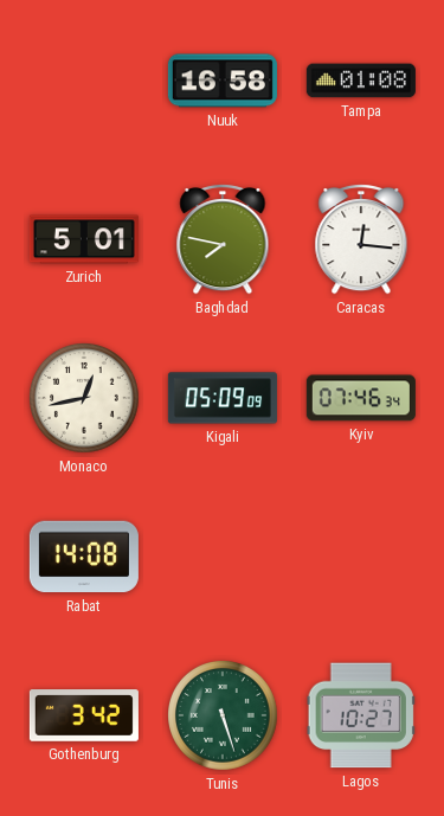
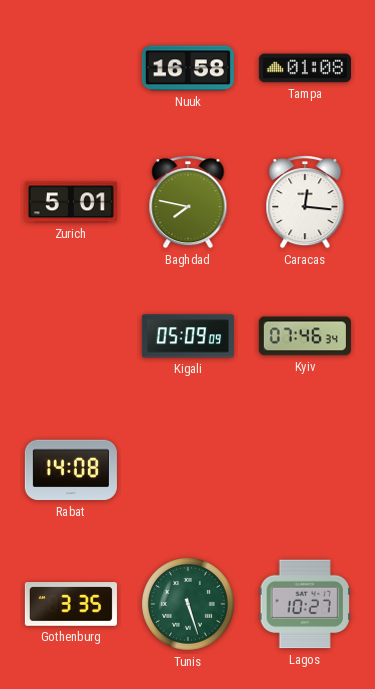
Monaco: 12:43 -> none
Gothenburg: 3:42 -> 3:35
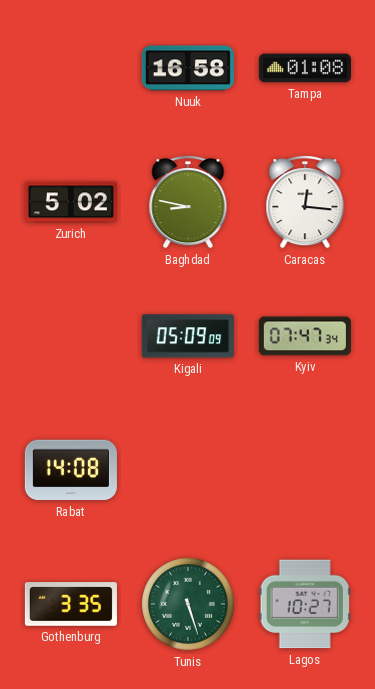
Zurich: 5:01 -> 5:02
Baghdad: 7:47 -> 8:47
Kyiv: 07:46 -> 07:47
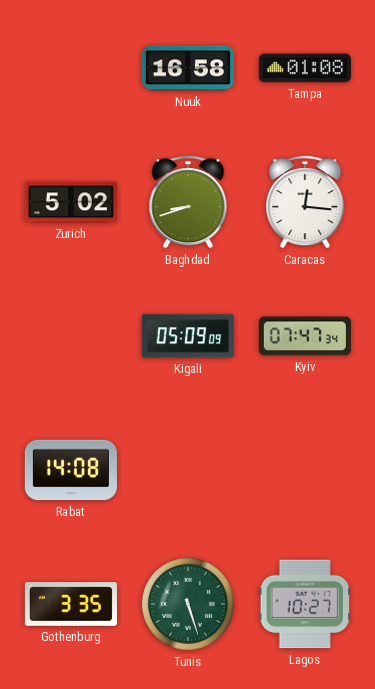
Baghdad: 8:47 -> 8:42
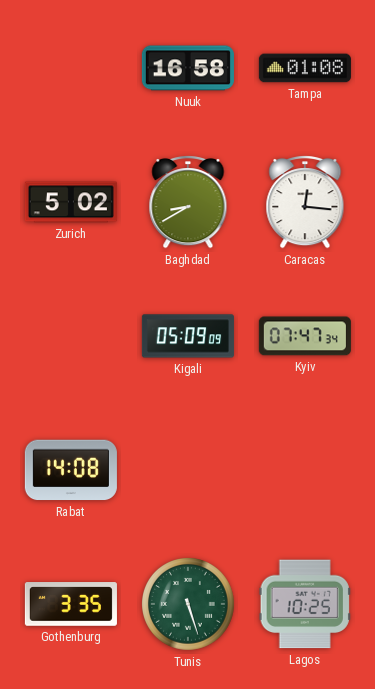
Baghdad: 8:42 -> 8:40
Lagos: 10:27 -> 10:25
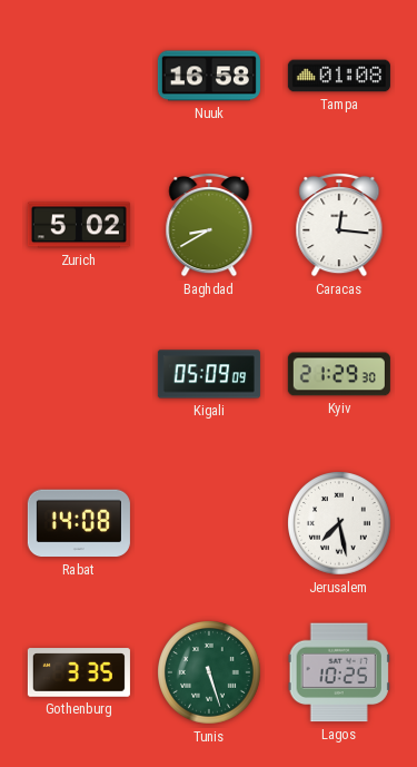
Kyiv: 07:47 -> 21:29
Jerusalem: none -> 7:28
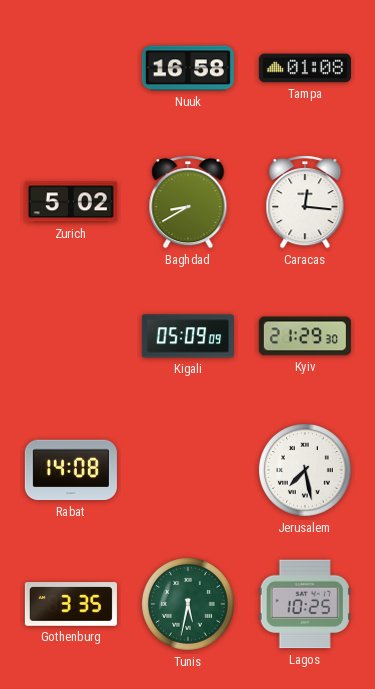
Tunis: 5:27 -> 5:32
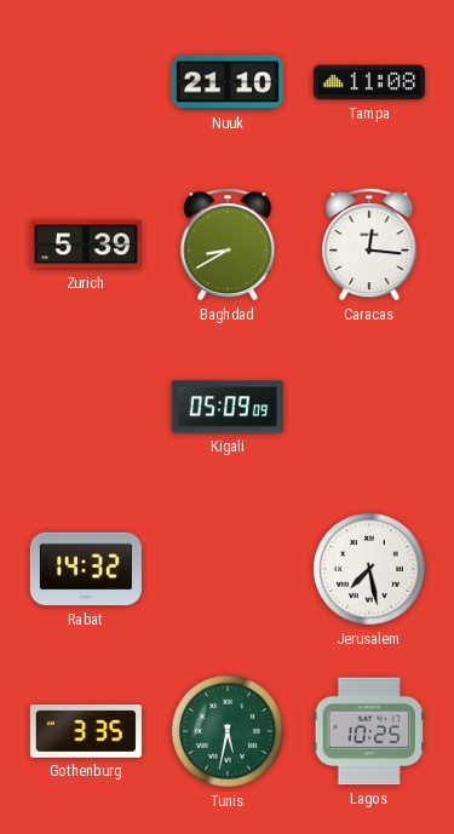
Nuuk: 16:58 -> 21:10
Tampa: 01:08 -> 11:08
Zurich: 5:02 -> 5:39
Kyiv: 21:29 -> none
Rabat: 14:08 -> 14:32
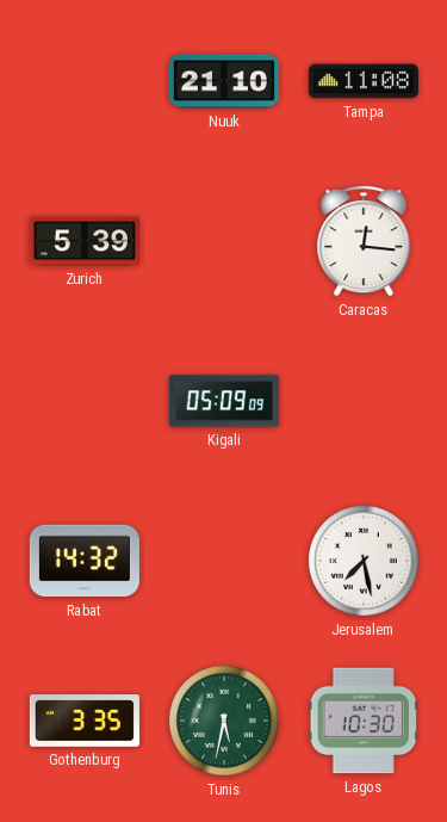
Baghdad: 8:40 -> none
Lagos: 10:25 -> 10:30
